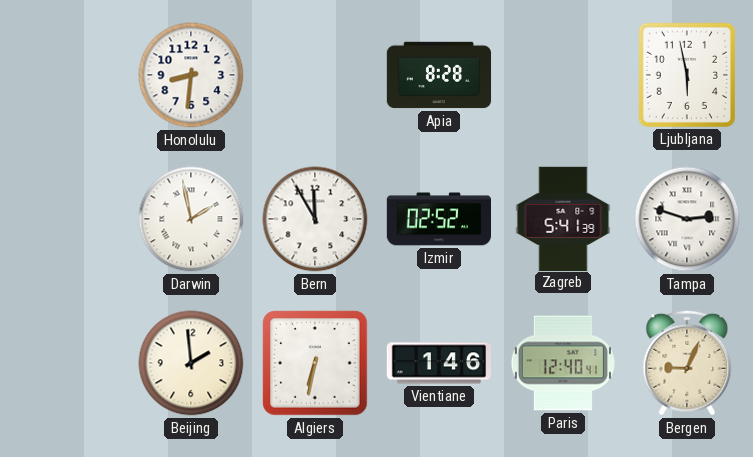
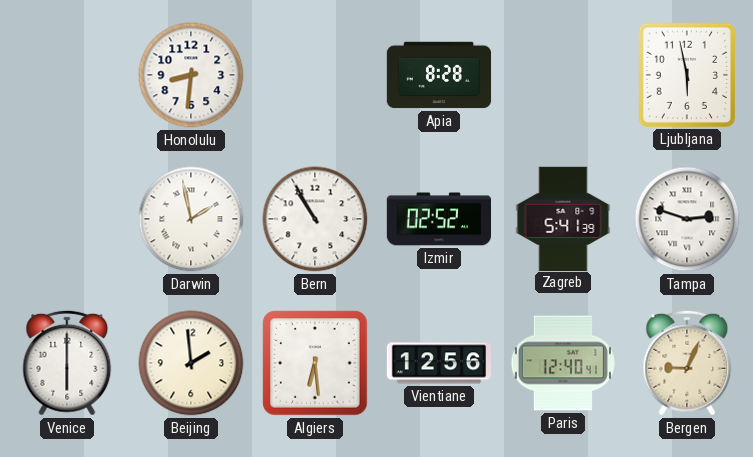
Bern: 11:55 -> 10:55
Venice: none -> 6:00
Algiers: 6:32 -> 6:29
Vientiane: 1:46 -> 12:56
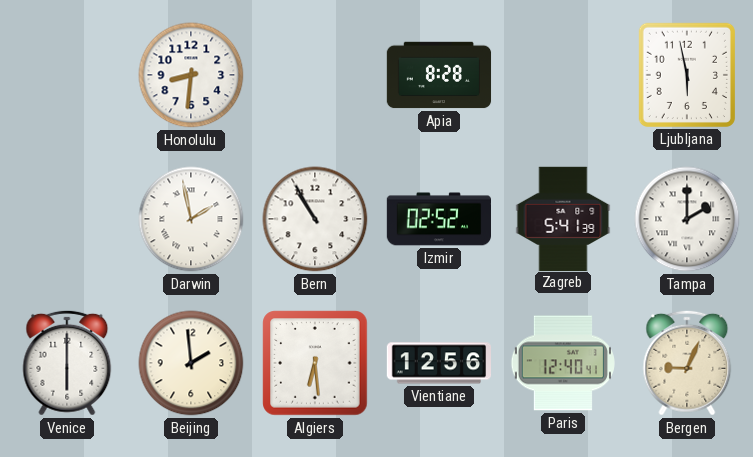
Tampa: 2:48 -> 2:00
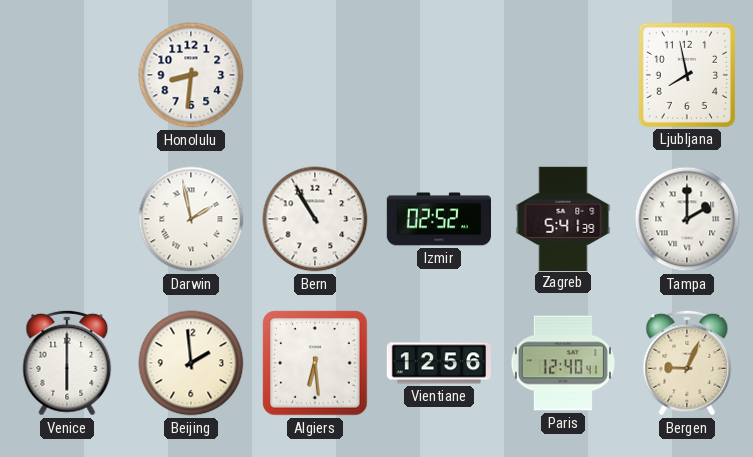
Apia: 8:28 -> none
Ljubljana: 5:58 -> 7:58
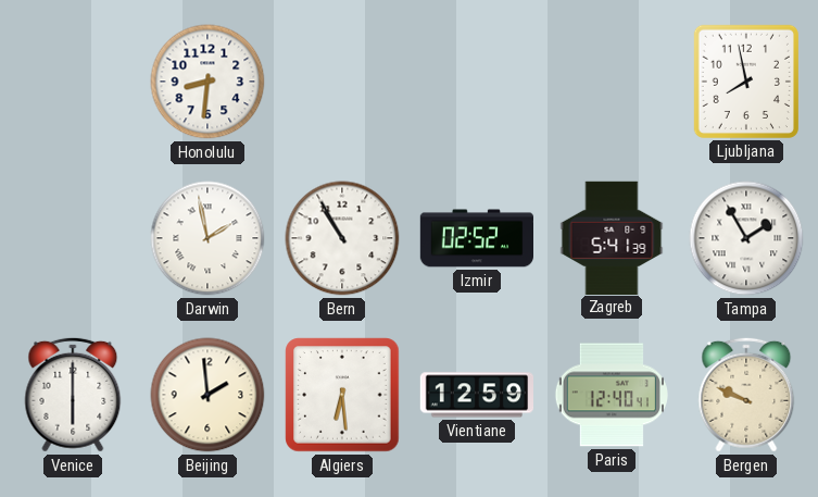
Tampa: 2:00 -> 1:55
Vientiane: 12:56 -> 12:59
Bergen: 9:04 -> 9:49
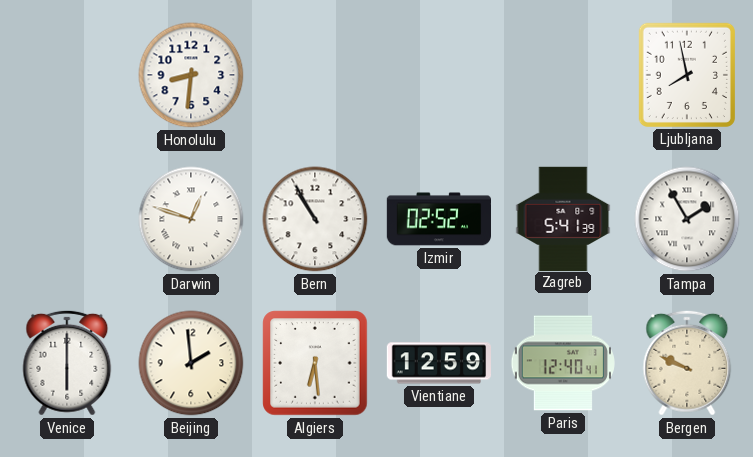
Darwin: 1:58 -> 12:48
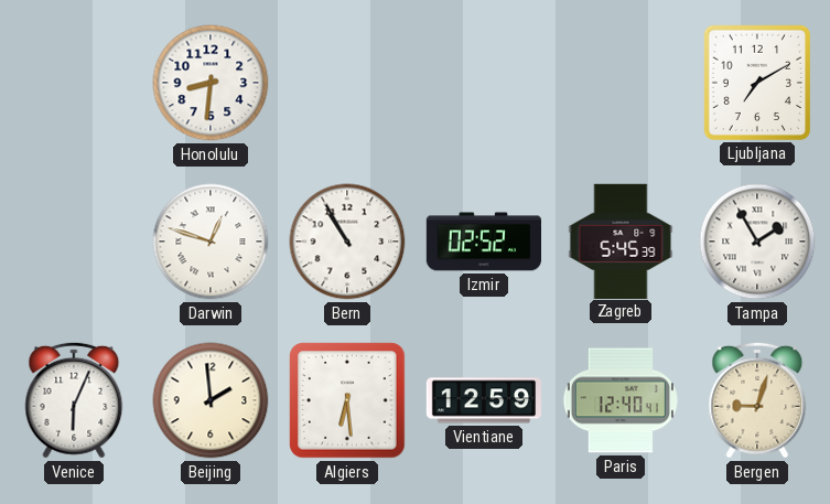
Ljubljana: 7:58 -> 7:10
Zagreb: 5:41 -> 5:45
Venice: 6:00 -> 6:04
Bergen: 9:49 -> 9:03
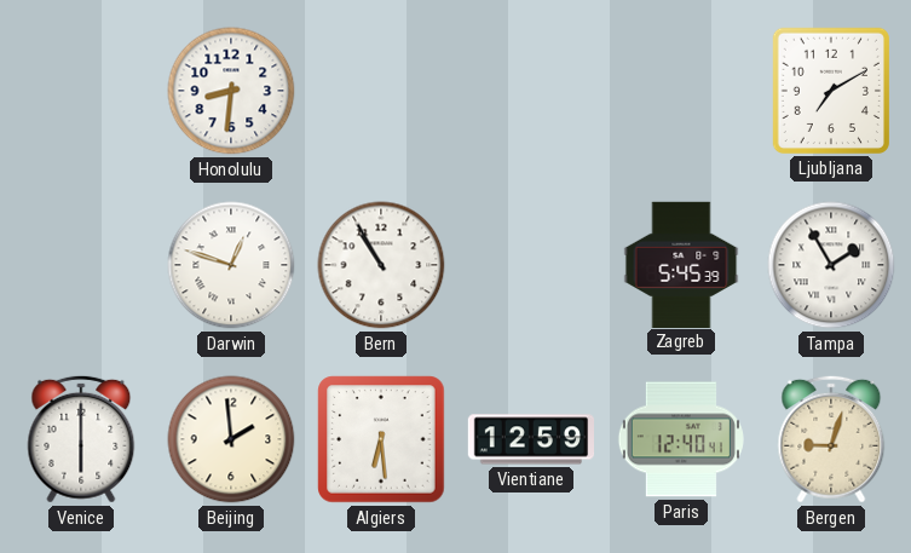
Izmir: 02:52 -> none
Venice: 6:04 -> 6:00
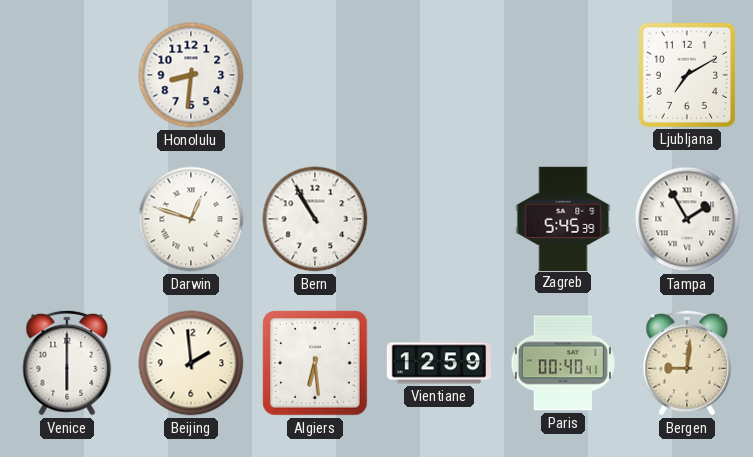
Paris: 12:40 -> 00:40
Bergen: 9:03 -> 9:01
